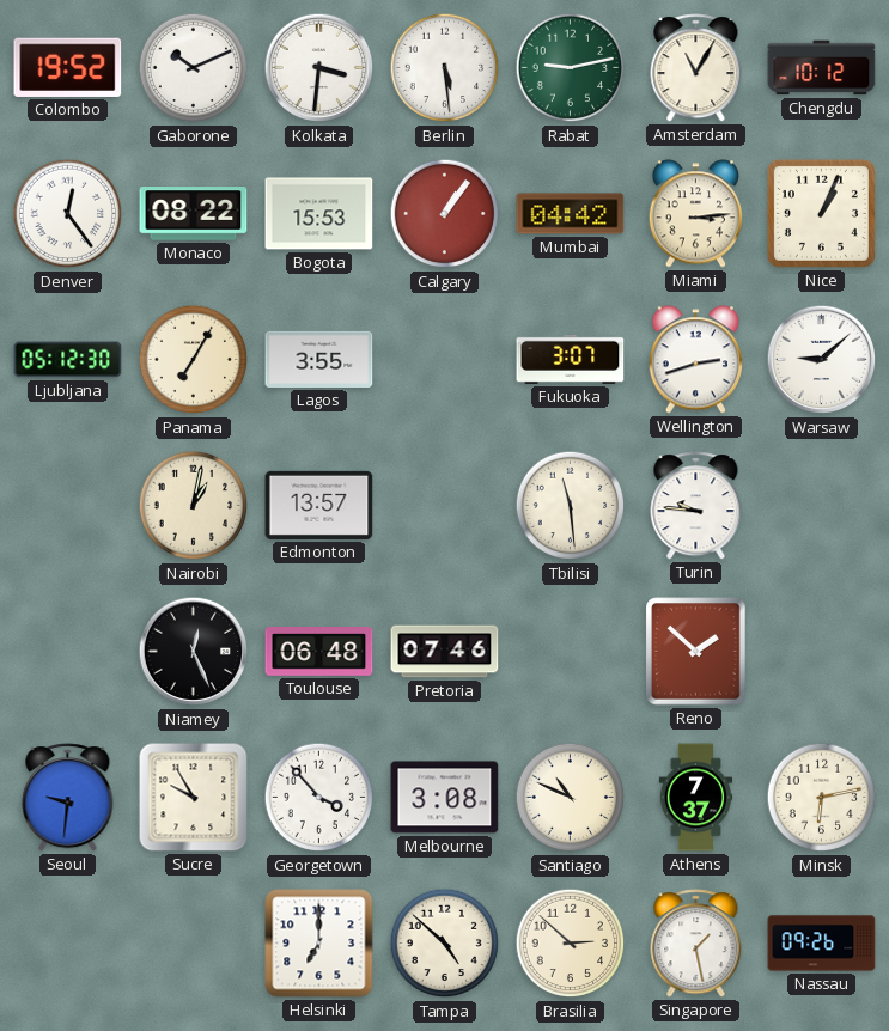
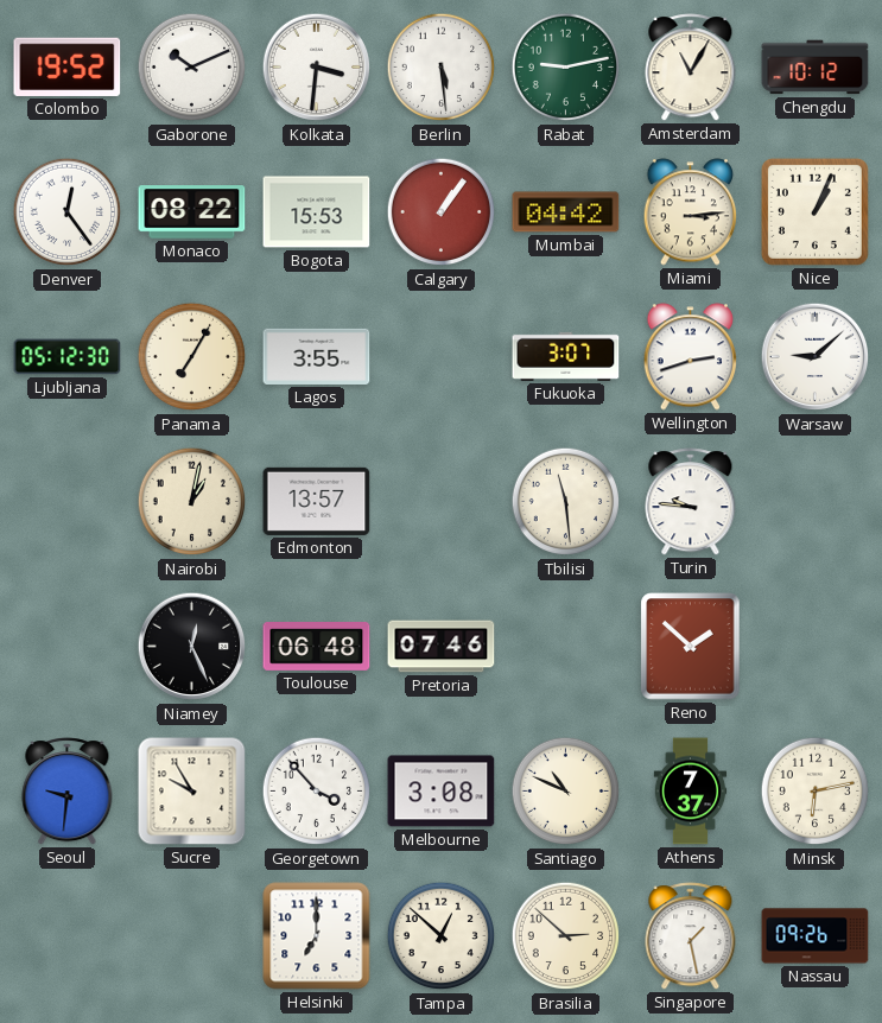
Tampa: 4:52 -> 12:52
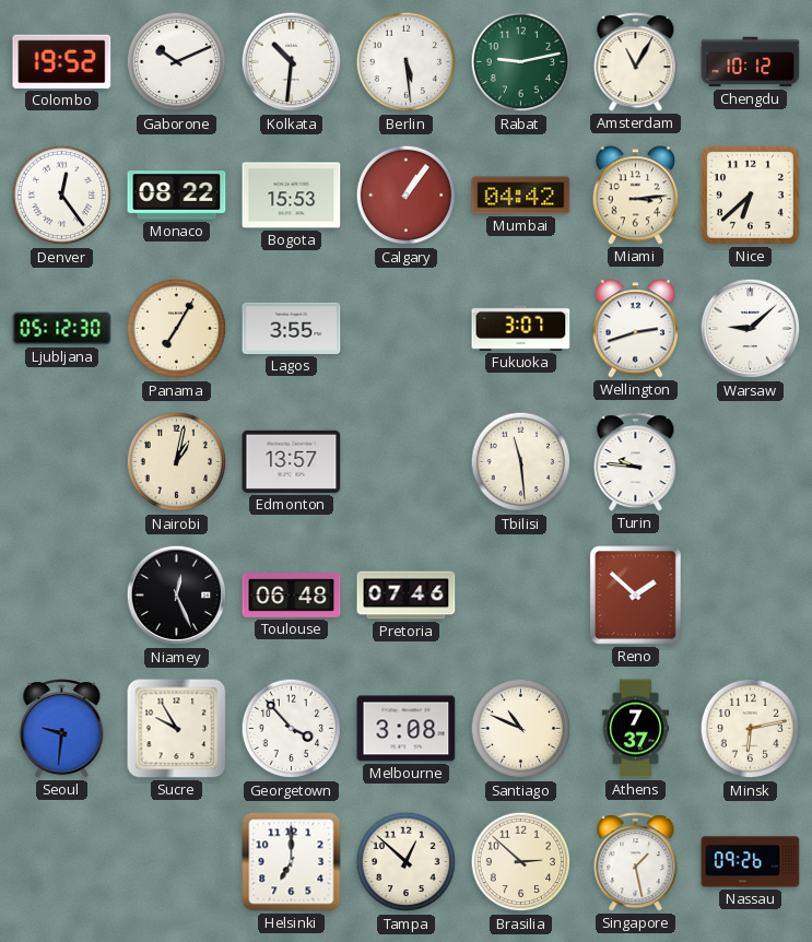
Kolkata: 3:31 -> 10:31
Nice: 1:04 -> 6:38
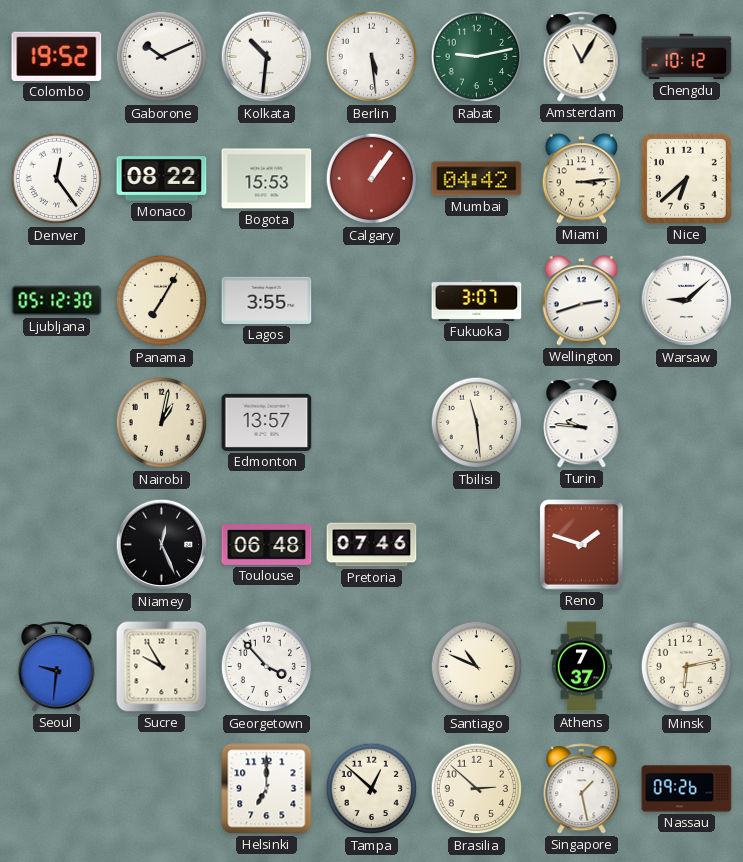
Reno: 1:52 -> 1:48
Melbourne: 3:08 -> none
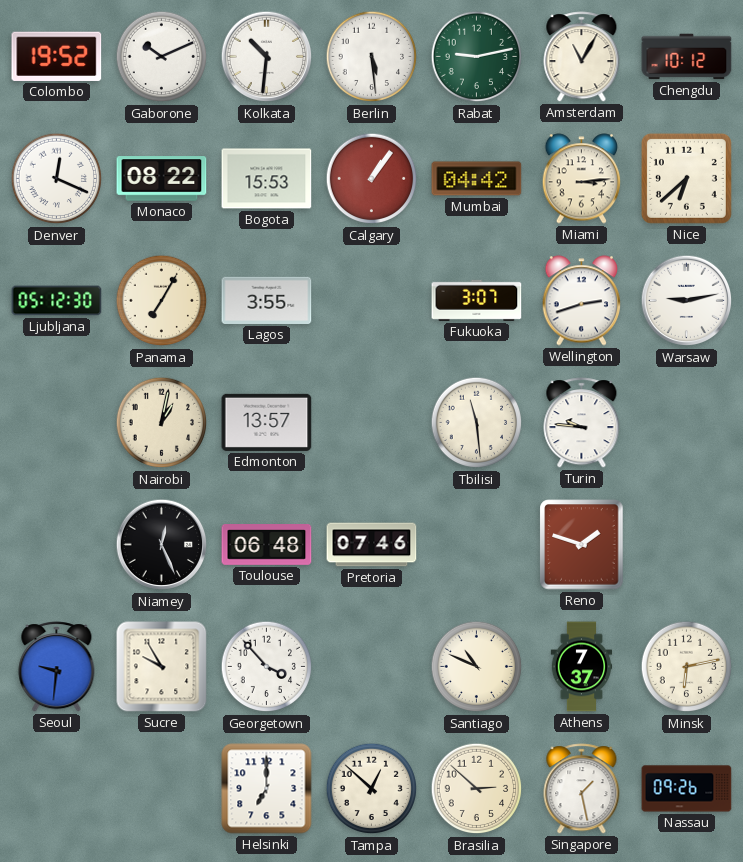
Denver: 12:24 -> 12:19
Warsaw: 9:08 -> 9:13
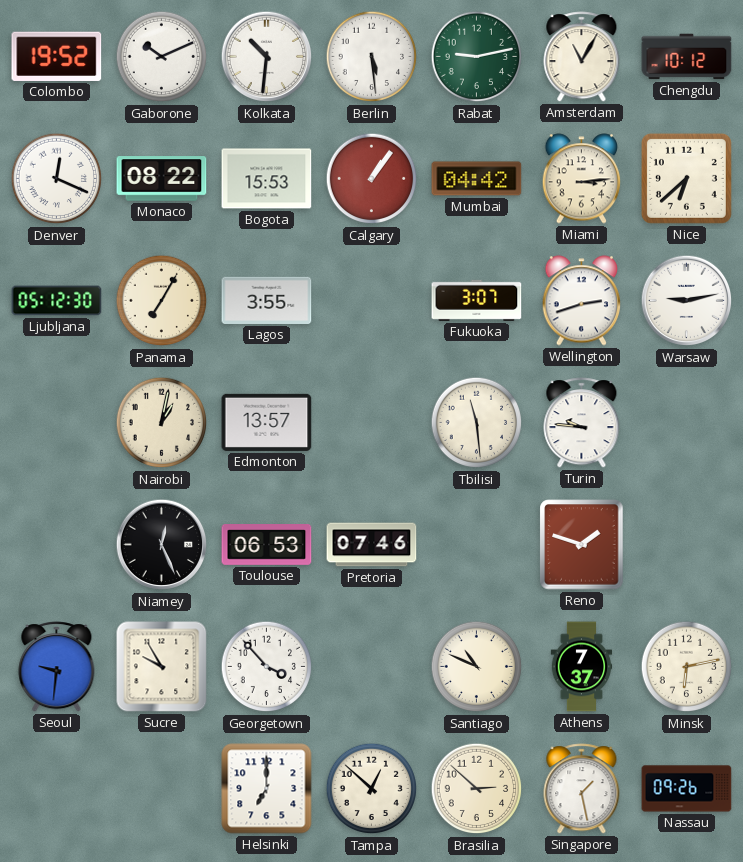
Toulouse: 06:48 -> 06:53
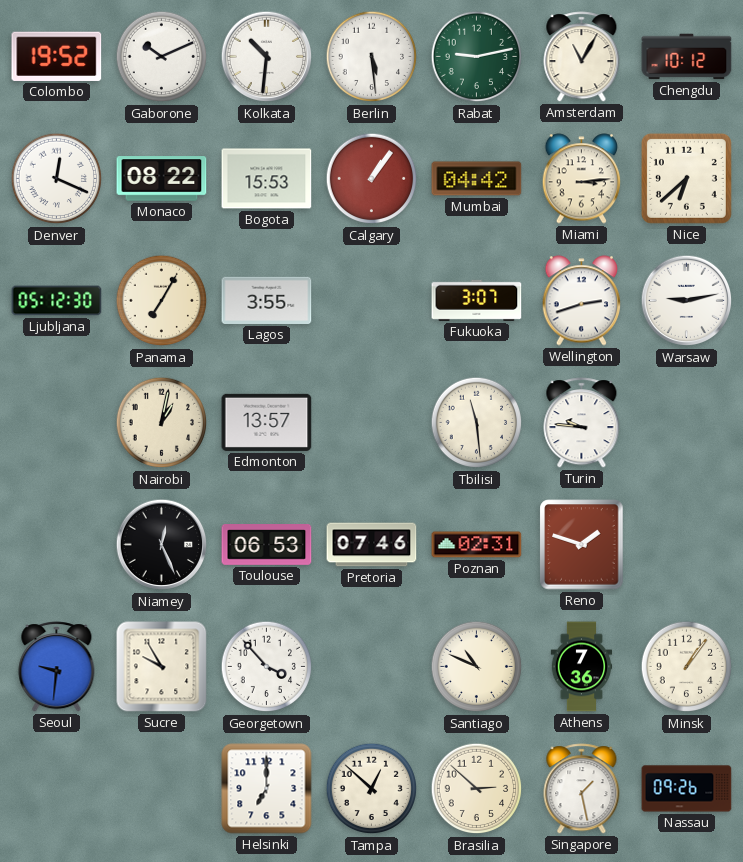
Poznan: none -> 02:31
Athens: 7:37 -> 7:36
Minsk: 6:13 -> 1:06
